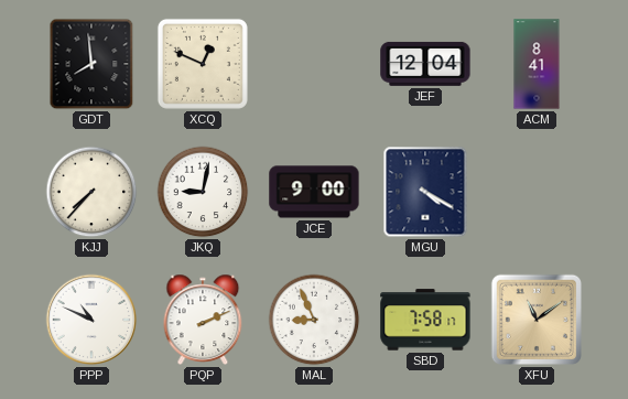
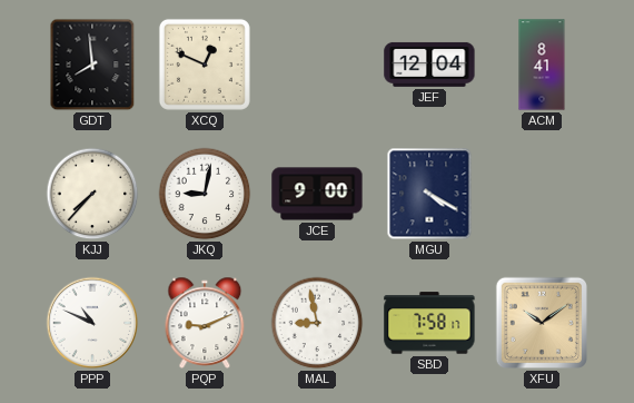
PQP: 2:11 -> 9:11
MAL: 8:56 -> 8:58
XFU: 11:09 -> 10:09
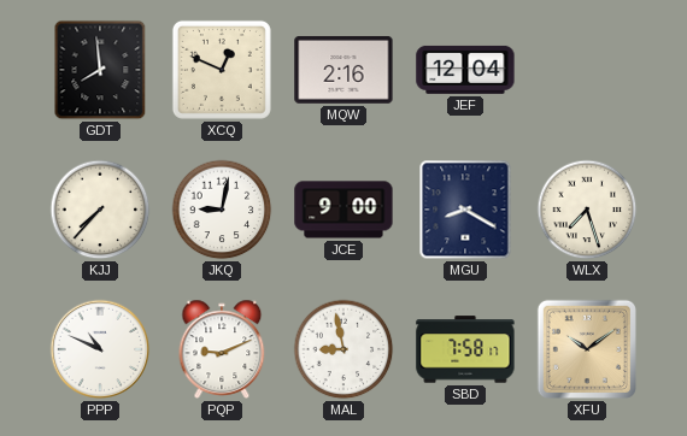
MQW: none -> 2:16
ACM: 8:41 -> none
MGU: 4:20 -> 8:20
WLX: none -> 7:27
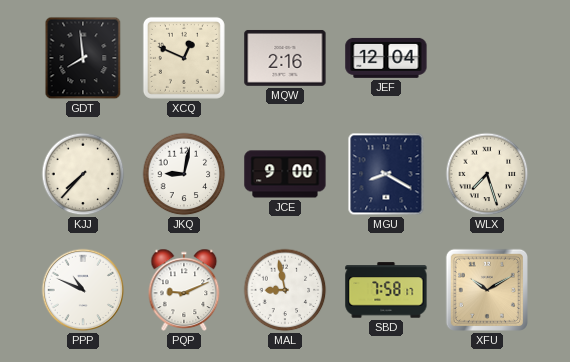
XFU: 10:09 -> 10:10
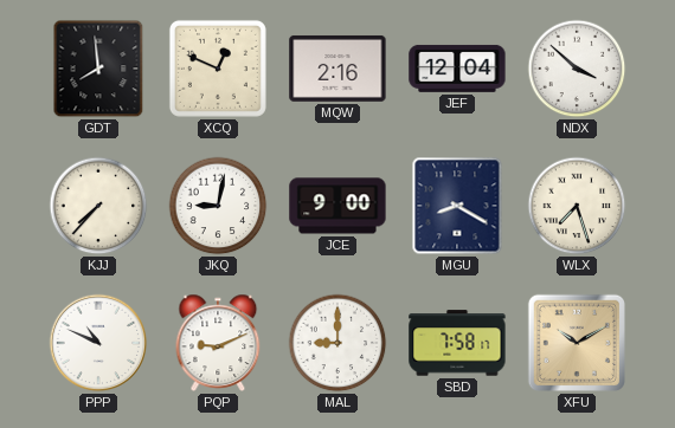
NDX: none -> 3:52
MAL: 8:58 -> 9:00
